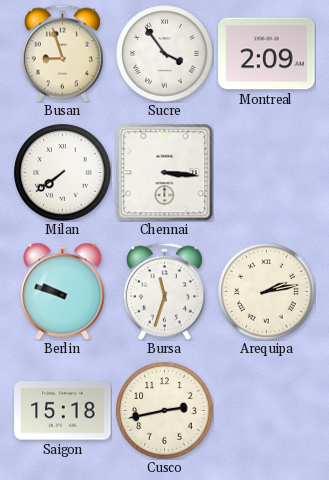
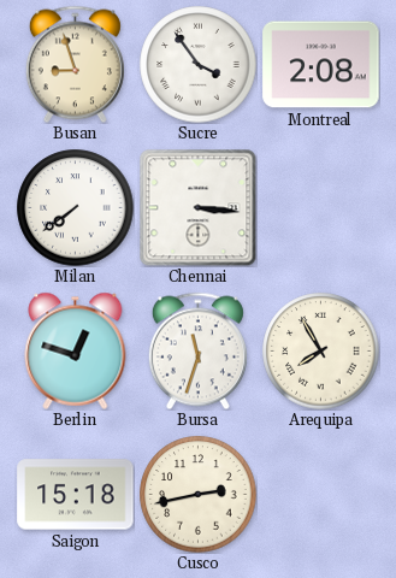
Montreal: 2:09 -> 2:08
Berlin: 9:48 -> 12:48
Arequipa: 2:13 -> 7:55
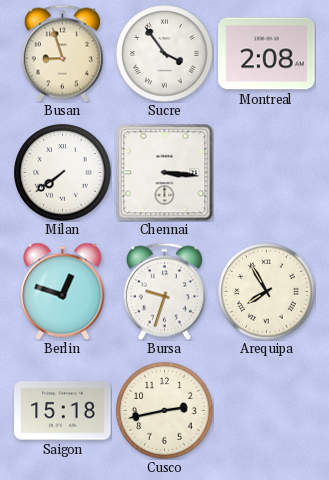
Bursa: 11:33 -> 9:33
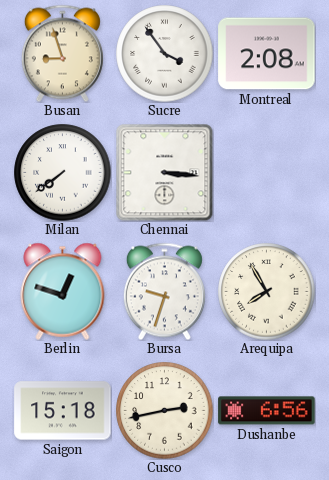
Dushanbe: none -> 6:56
